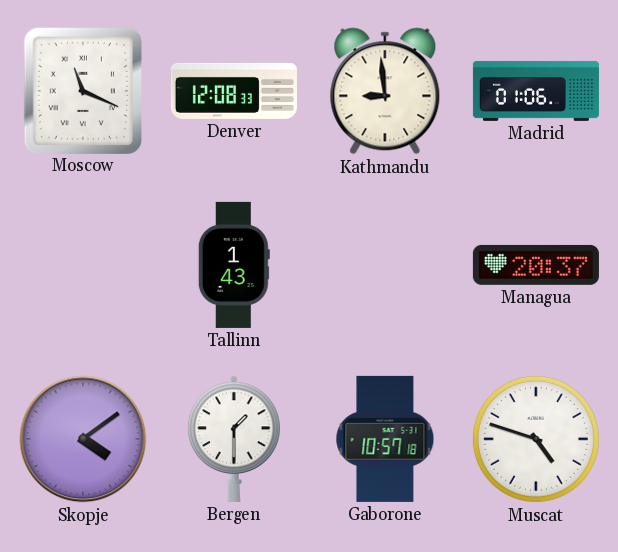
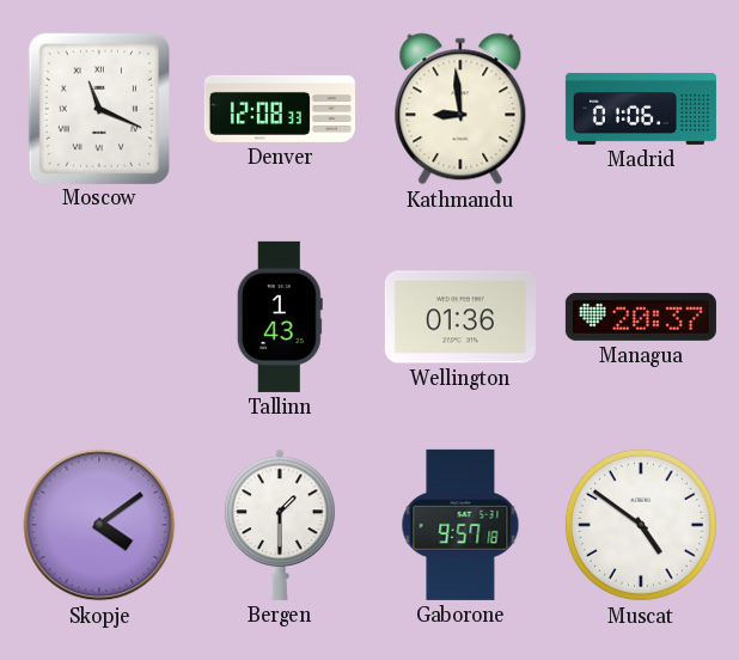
Wellington: none -> 01:36
Gaborone: 10:57 -> 9:57
Muscat: 4:48 -> 4:51
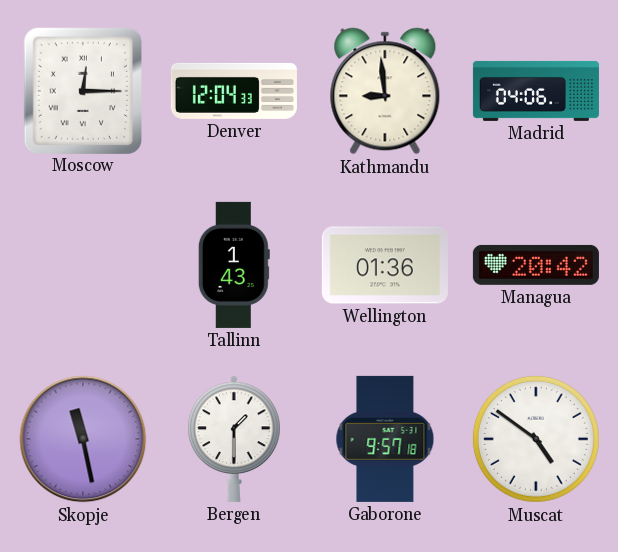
Moscow: 11:19 -> 12:15
Denver: 12:08 -> 12:04
Madrid: 01:06 -> 04:06
Managua: 20:37 -> 20:42
Skopje: 4:09 -> 11:28
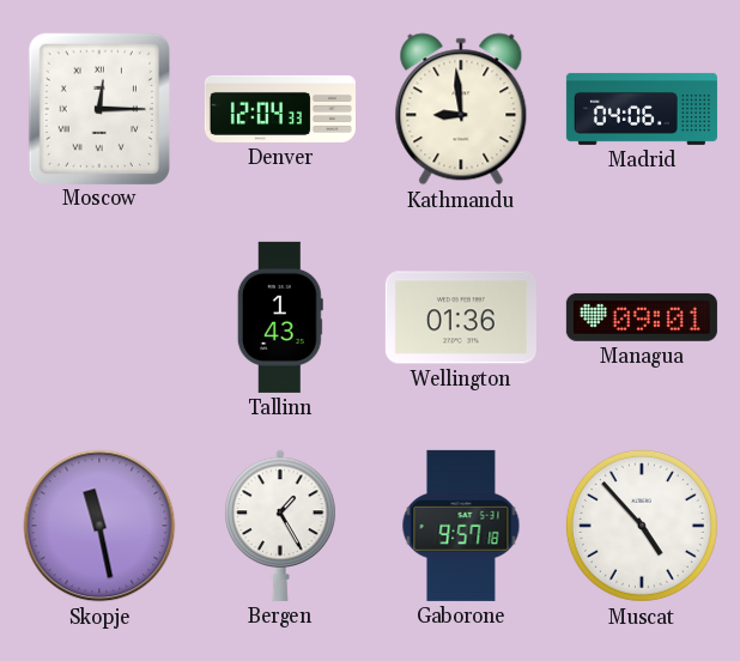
Managua: 20:42 -> 09:01
Bergen: 1:30 -> 1:25
Muscat: 4:51 -> 4:53
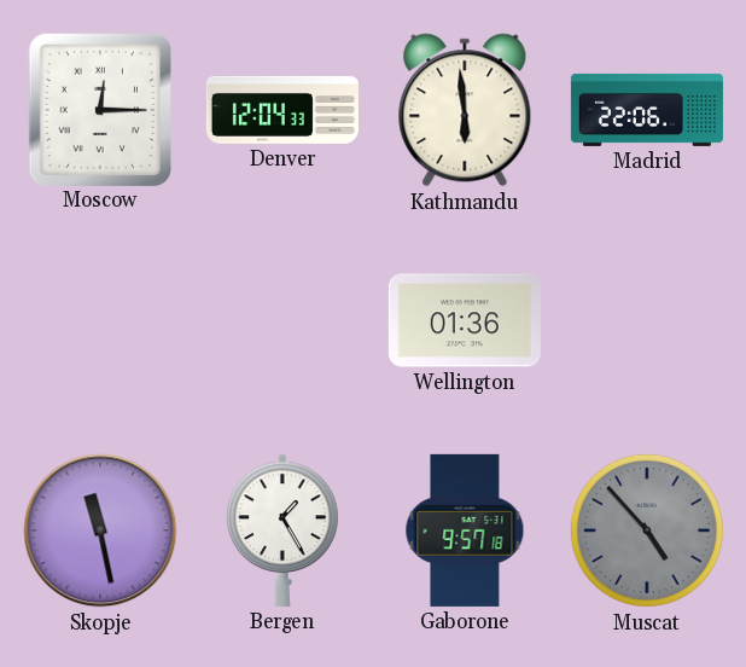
Kathmandu: 8:59 -> 5:59
Madrid: 04:06 -> 22:06
Tallinn: 1:43 -> none
Managua: 09:01 -> none
Muscat dial: white -> grey
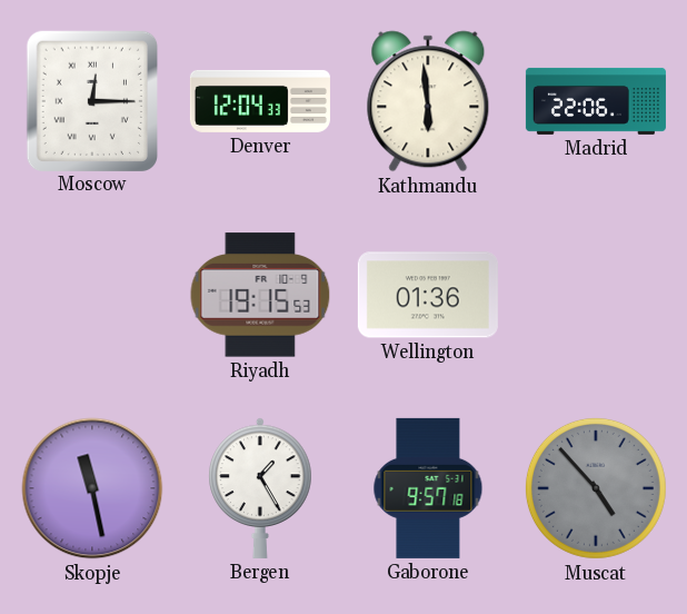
Riyadh: none -> 19:15
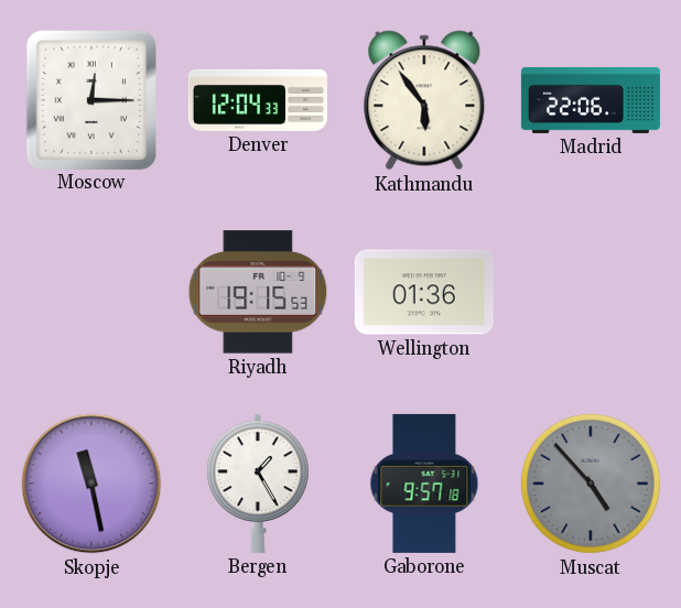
Kathmandu: 5:59 -> 5:54
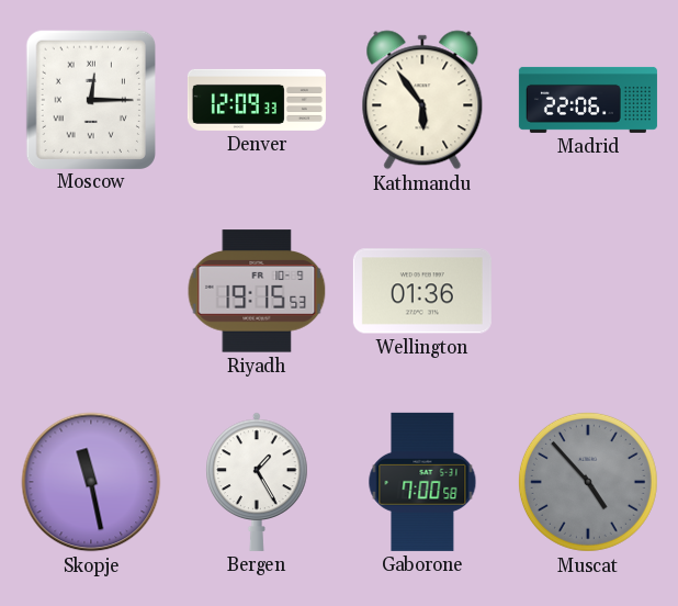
Denver: 12:04 -> 12:09
Gaborone: 9:57 -> 7:00
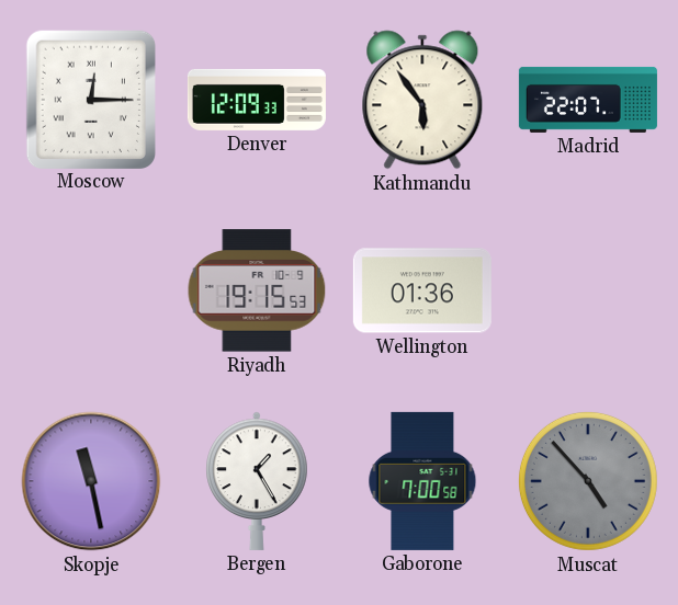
Madrid: 22:06 -> 22:07
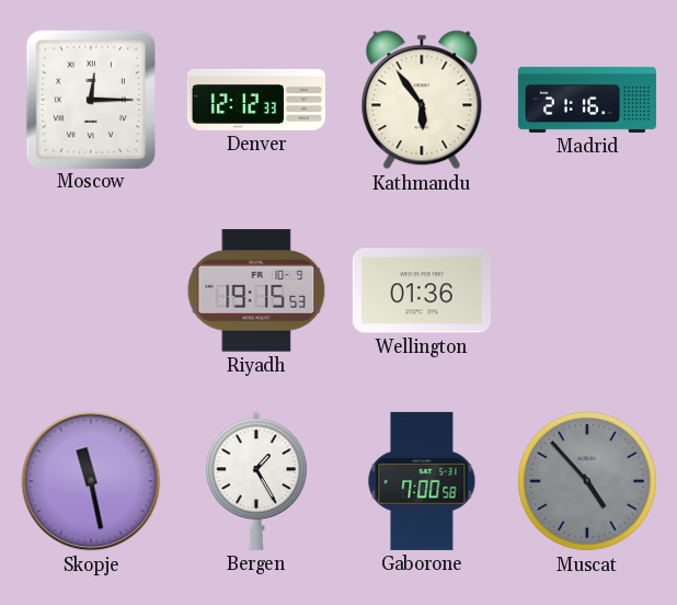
Denver: 12:09 -> 12:12
Madrid: 22:07 -> 21:16
